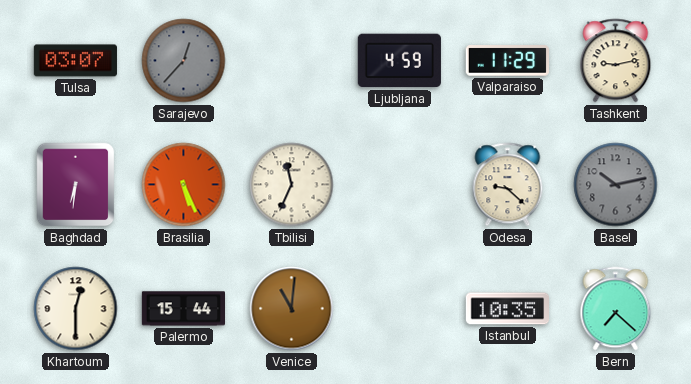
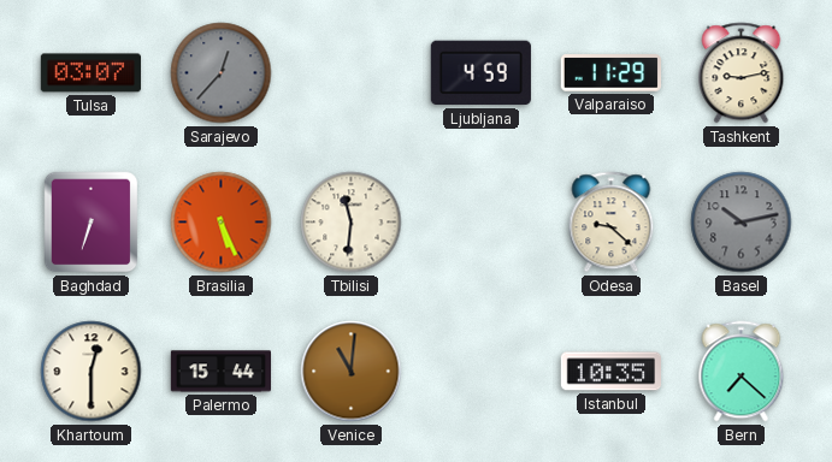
Baghdad: 6:31 -> 6:33
Tbilisi: 11:34 -> 11:31
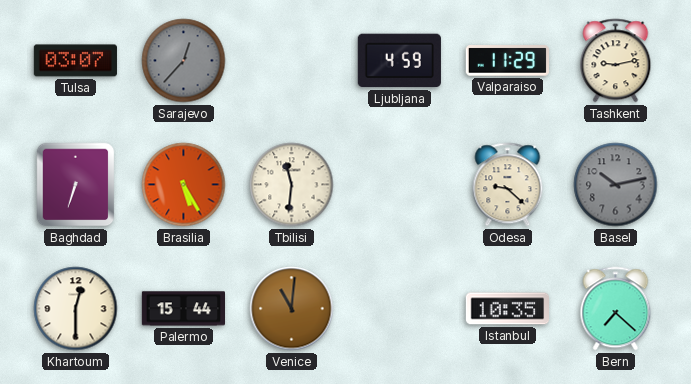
Brasilia: 5:26 -> 5:25
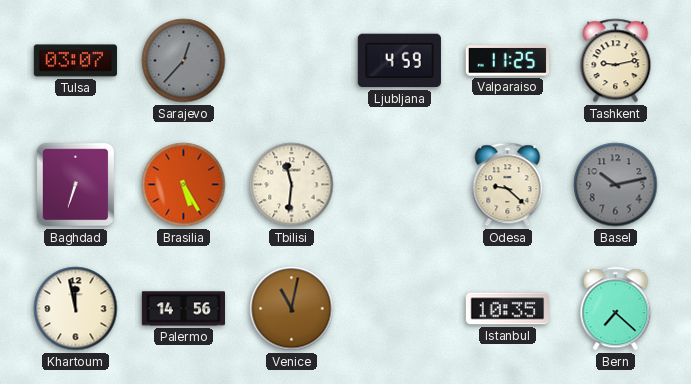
Valparaiso: 11:29 -> 11:25
Khartoum: 12:30 -> 11:58
Palermo: 15:44 -> 14:56
Venice: 11:01 -> 11:02
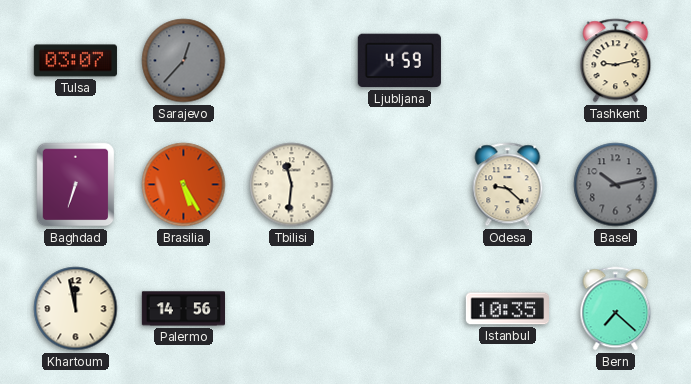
Valparaiso: 11:25 -> none
Venice: 11:02 -> none
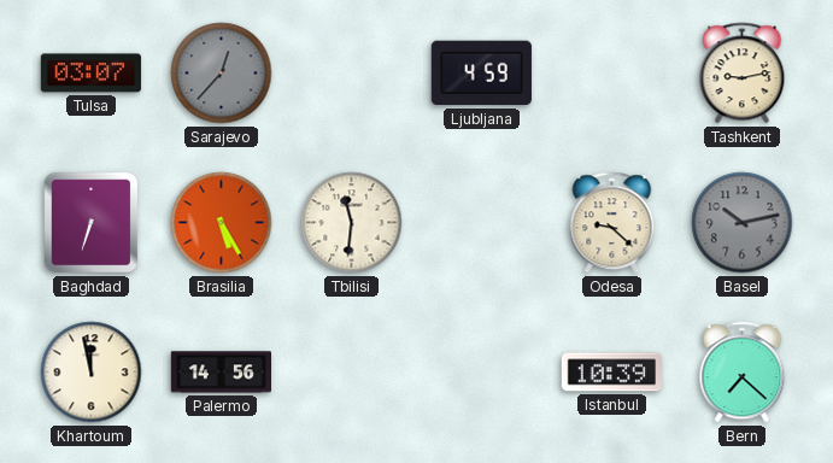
Istanbul: 10:35 -> 10:39
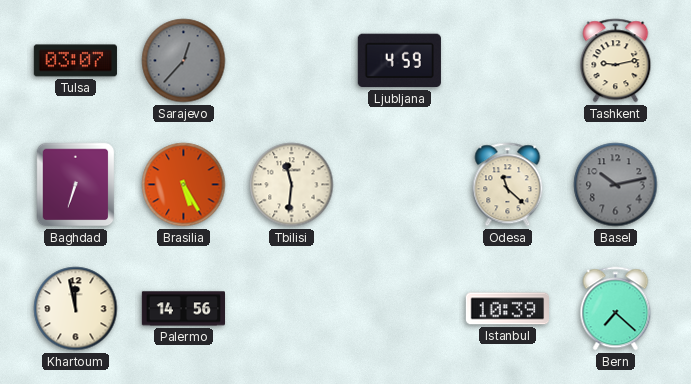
Odesa: 9:22 -> 11:22
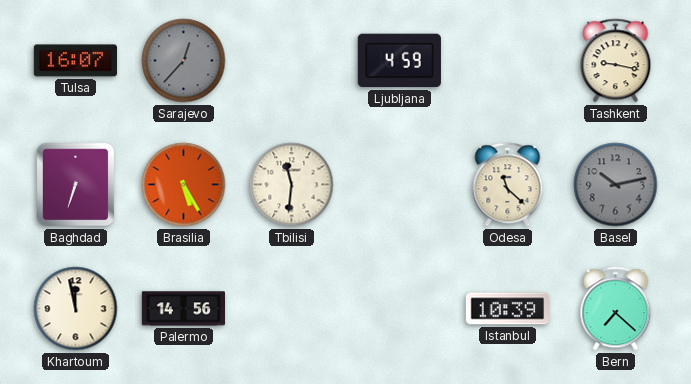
Tulsa: 03:07 -> 16:07
Tashkent: 9:13 -> 9:17
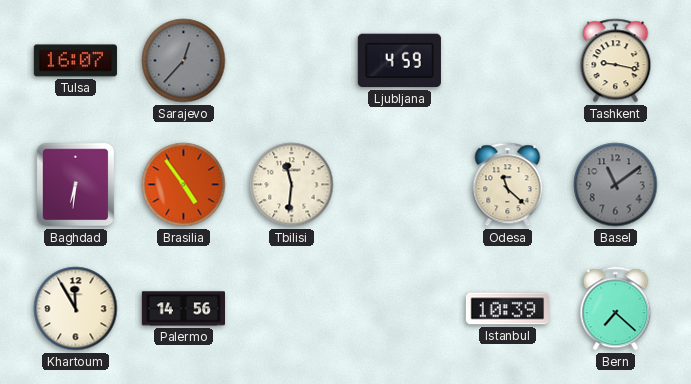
Baghdad: 6:33 -> 6:31
Brasilia: 5:25 -> 4:54
Basel: 10:13 -> 11:09
Khartoum: 11:58 -> 11:55
